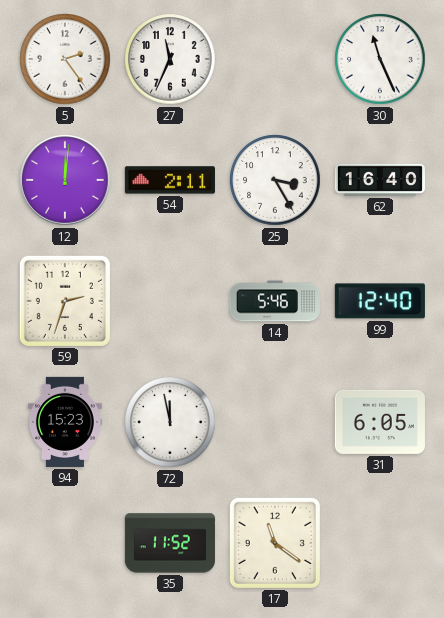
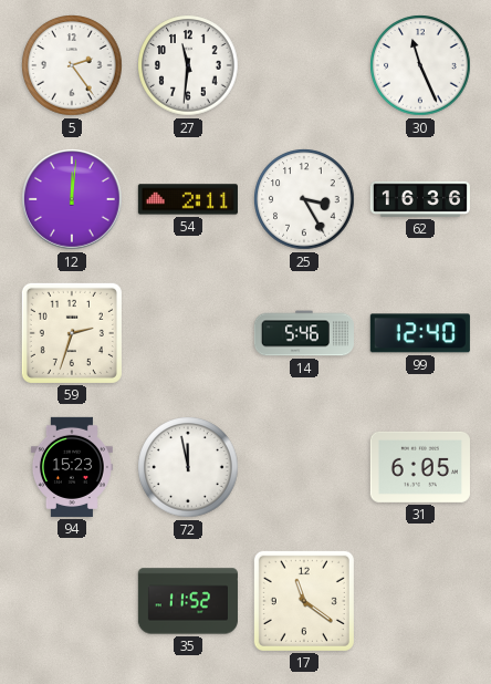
27: 11:34 -> 11:31
62: 16:40 -> 16:36
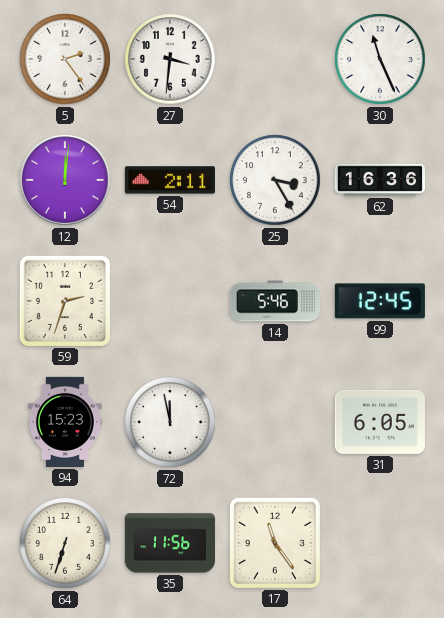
27: 11:31 -> 3:31
99: 12:40 -> 12:45
64: none -> 6:33
35: 11:52 -> 11:56
17: 11:21 -> 11:24
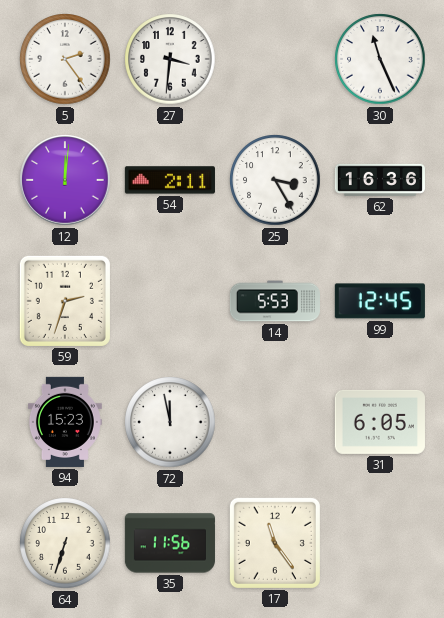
14: 5:46 -> 5:53
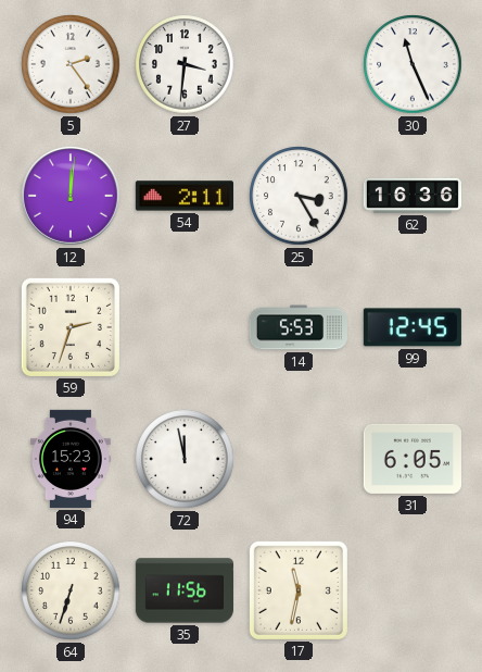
17: 11:24 -> 11:32
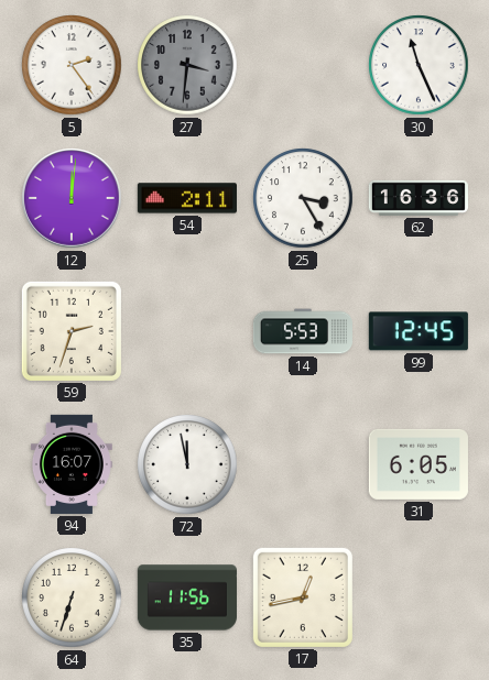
27 dial: white -> grey
94: 15:23 -> 16:07
17: 11:32 -> 12:43
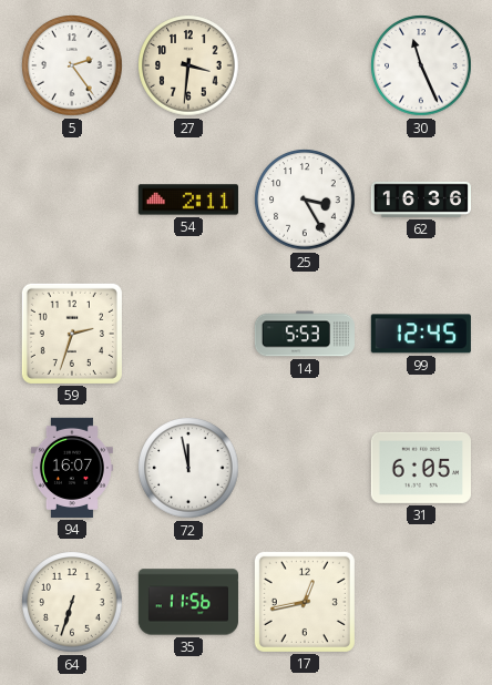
27 dial: grey -> cream
12: 12:01 -> none
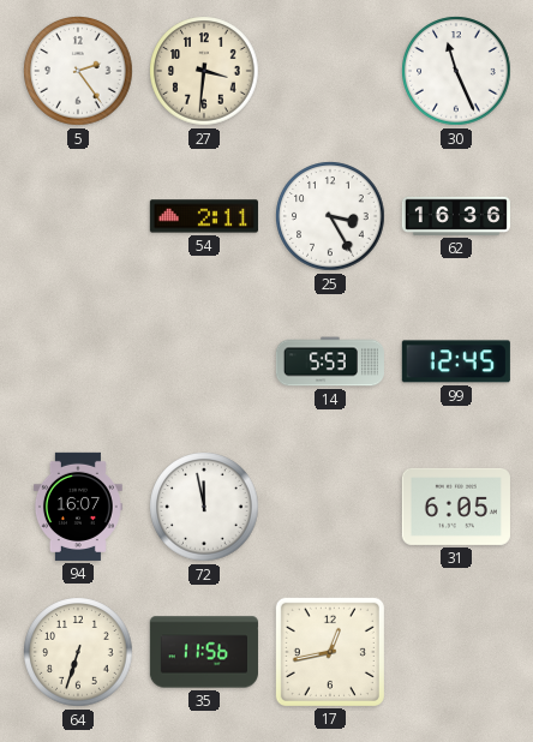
59: 2:33 -> none
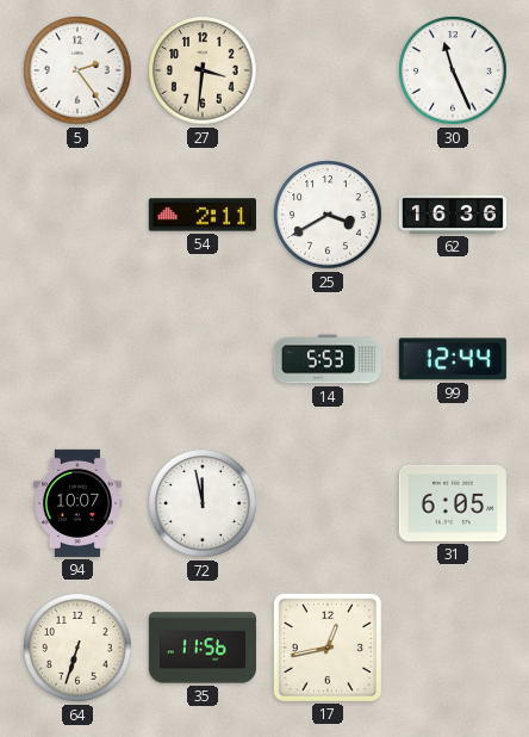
25: 3:25 -> 3:40
99: 12:45 -> 12:44
94: 16:07 -> 10:07
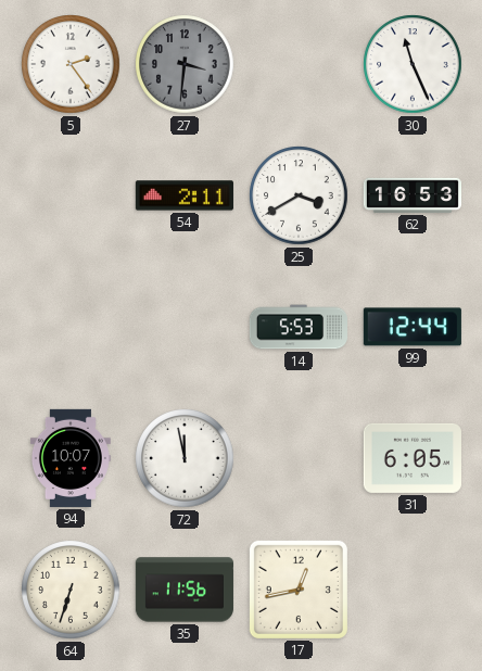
27 dial: cream -> grey
62: 16:36 -> 16:53
